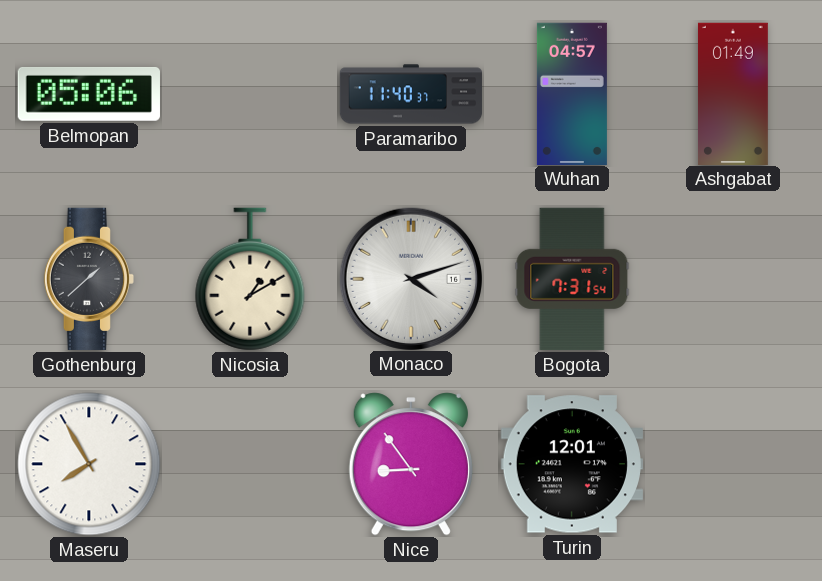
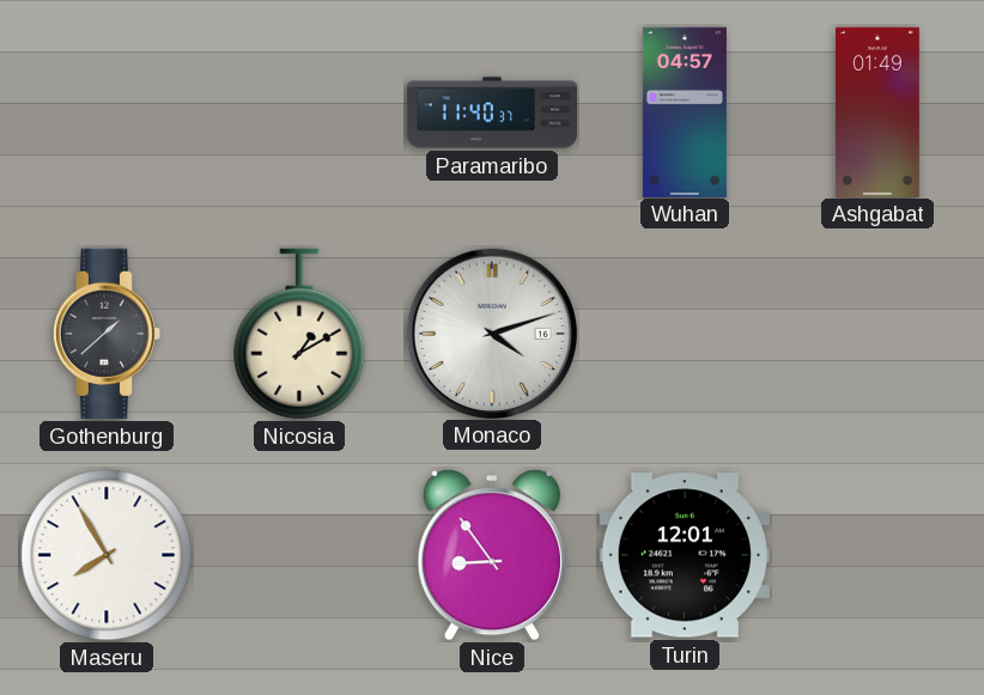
Belmopan: 05:06 -> none
Bogota: 7:31 -> none
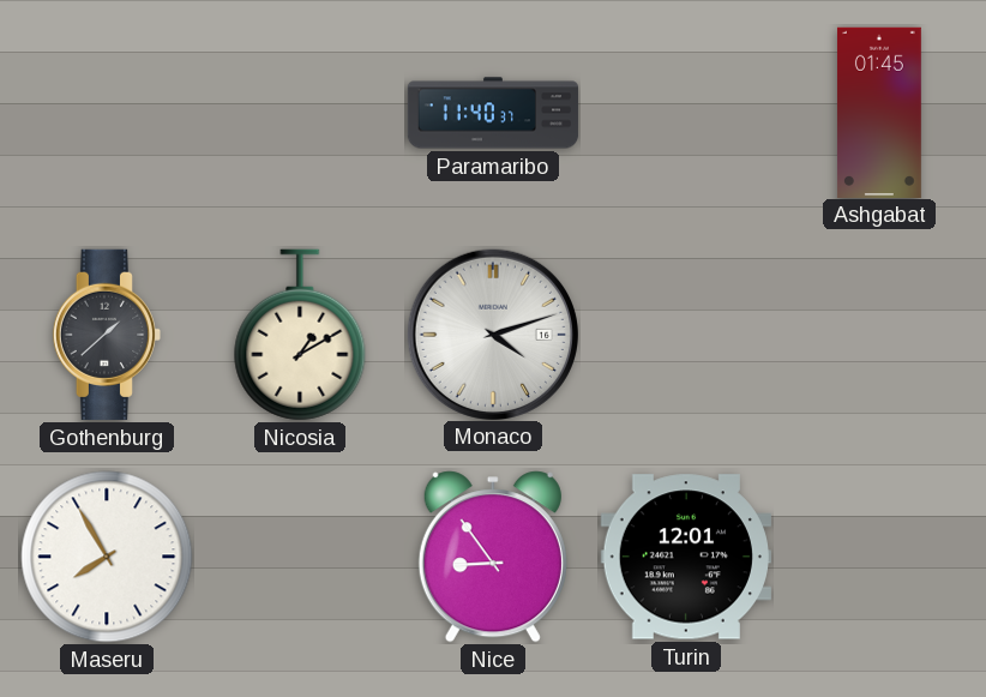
Wuhan: 04:57 -> none
Ashgabat: 01:49 -> 01:45
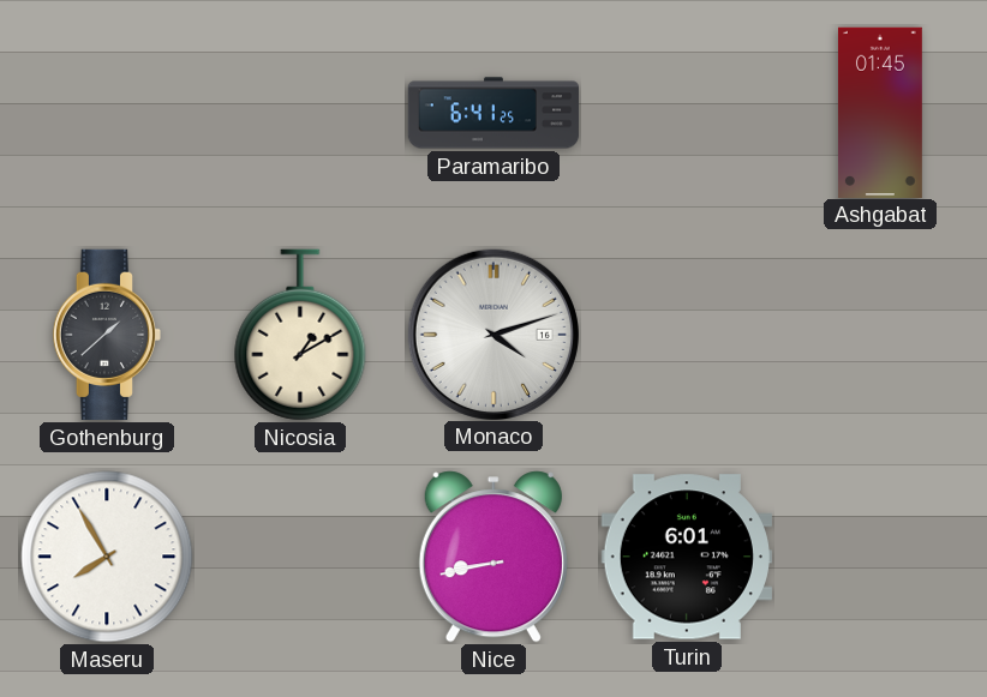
Paramaribo: 11:40 -> 6:41
Nice: 8:54 -> 8:43
Turin: 12:01 -> 6:01
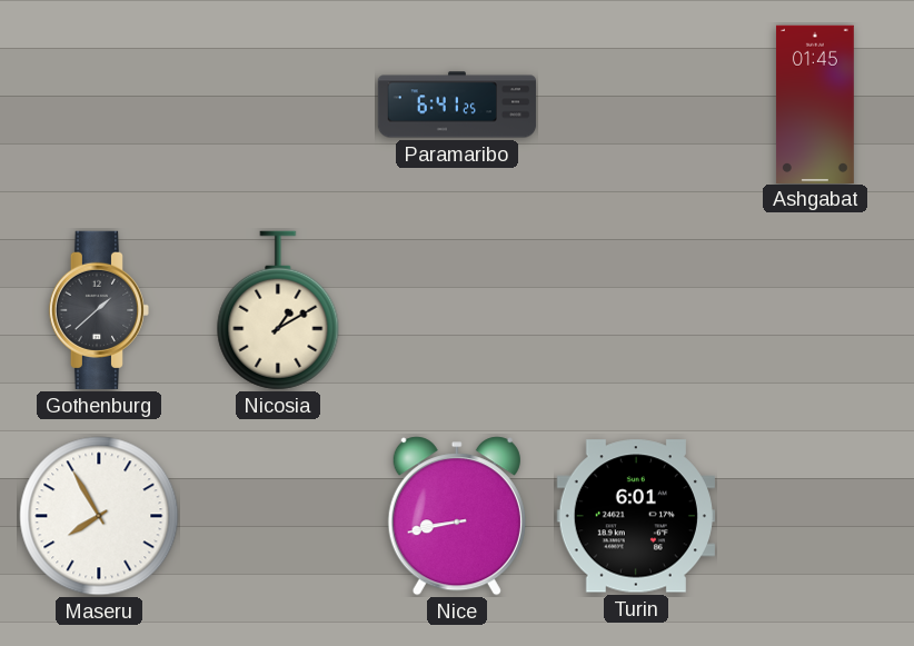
Monaco: 4:12 -> none
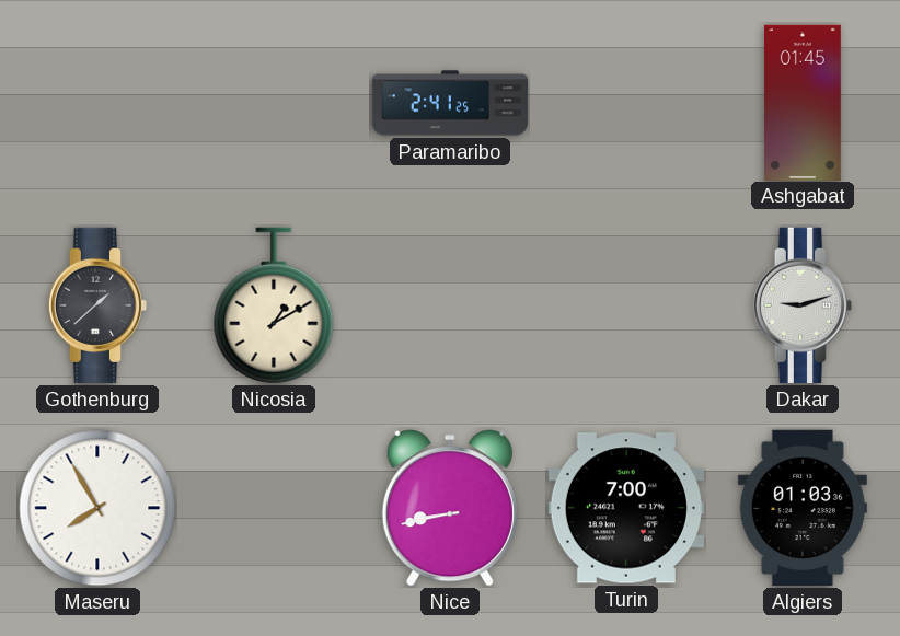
Paramaribo: 6:41 -> 2:41
Dakar: none -> 9:12
Turin: 6:01 -> 7:00
Algiers: none -> 01:03
